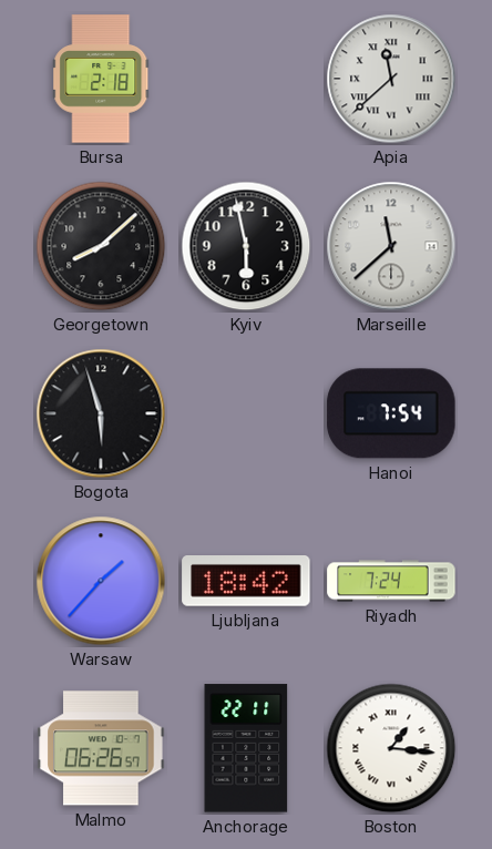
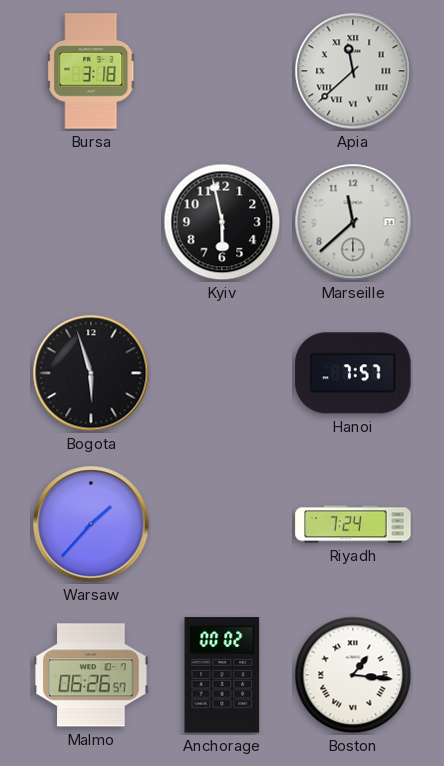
Bursa: 2:18 -> 3:18
Georgetown: 8:08 -> none
Hanoi: 7:54 -> 7:57
Ljubljana: 18:42 -> none
Anchorage: 22:11 -> 00:02
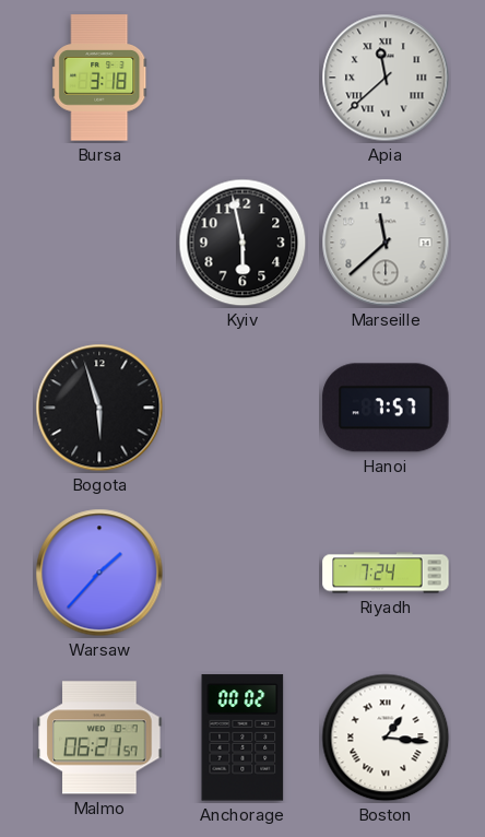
Malmo: 06:26 -> 06:21
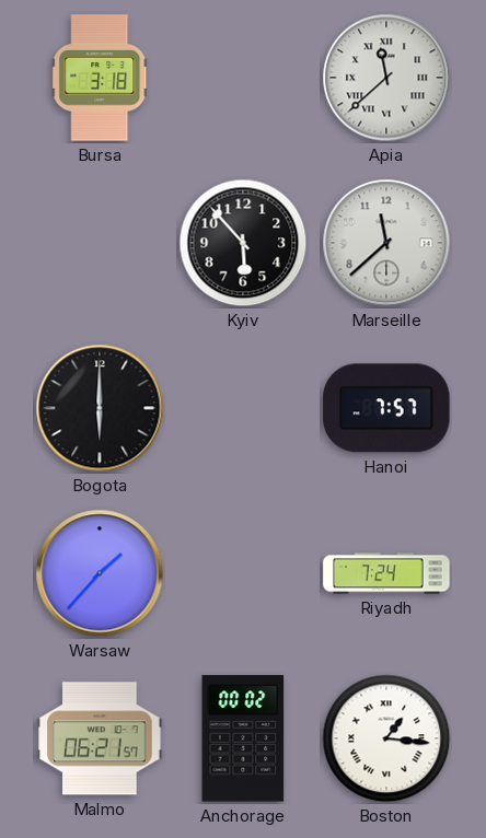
Kyiv: 5:58 -> 5:53
Bogota: 5:57 -> 6:00
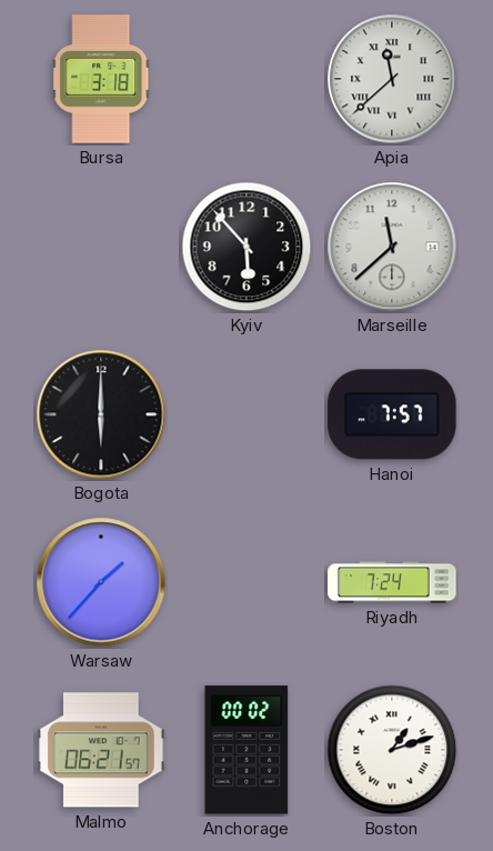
Boston: 1:16 -> 1:12
